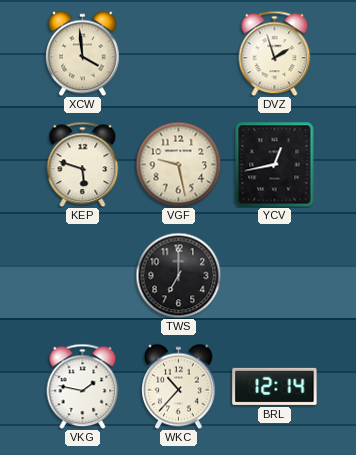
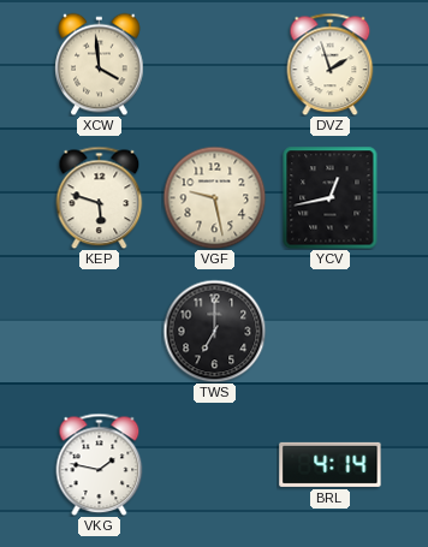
WKC: 10:37 -> none
BRL: 12:14 -> 4:14
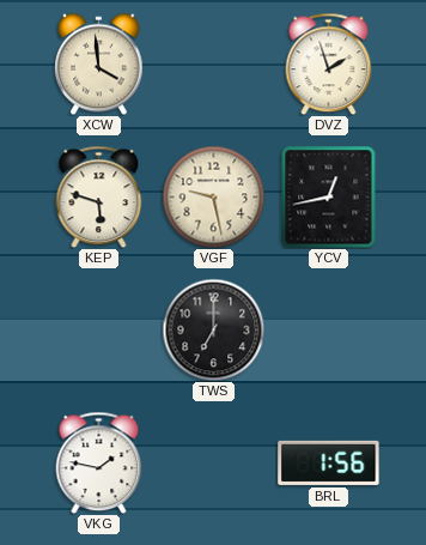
BRL: 4:14 -> 1:56
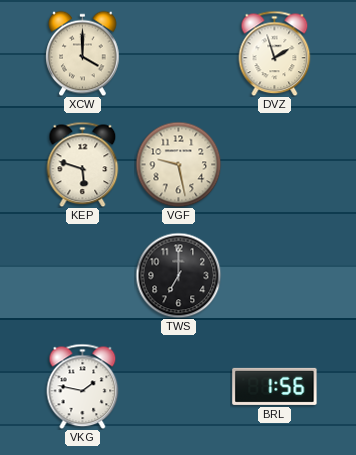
XCW: 3:59 -> 4:00
YCV: 12:43 -> none
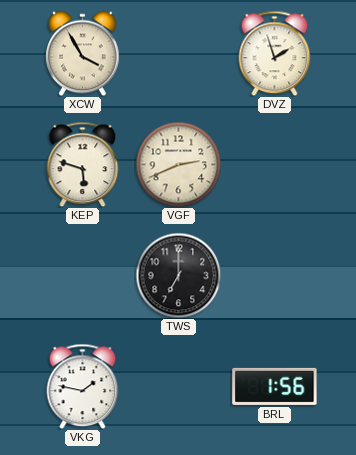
XCW: 4:00 -> 3:55
VGF: 9:28 -> 2:41
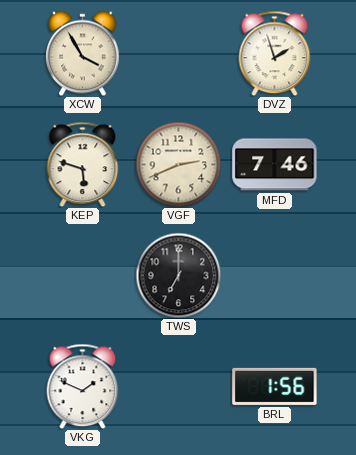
MFD: none -> 7:46
VKG: 1:47 -> 1:49
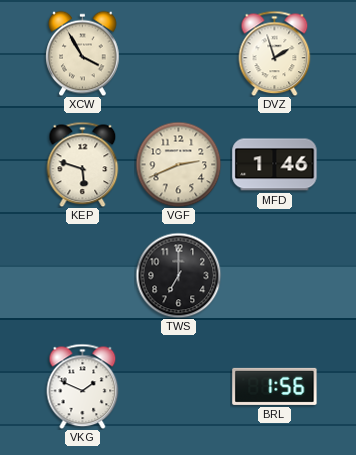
MFD: 7:46 -> 1:46
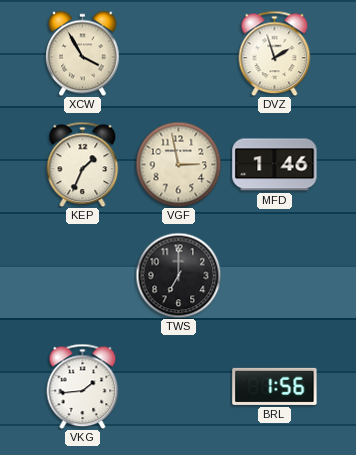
KEP: 5:48 -> 1:34
VGF: 2:41 -> 2:58
VKG: 1:49 -> 1:44
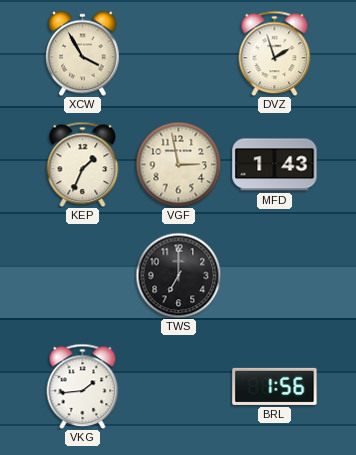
MFD: 1:46 -> 1:43
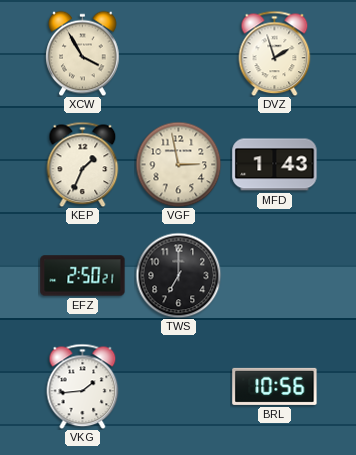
EFZ: none -> 2:50
BRL: 1:56 -> 10:56
